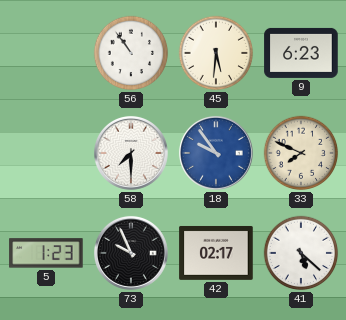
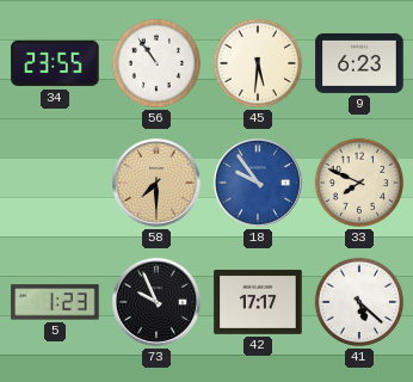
34: none -> 23:55
58 dial: white -> champagne
42: 02:17 -> 17:17
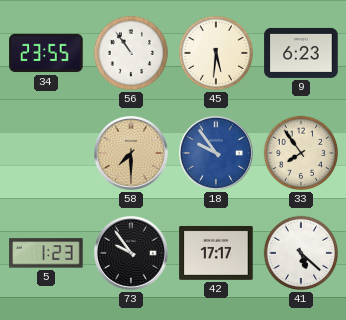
33: 7:49 -> 7:54
73: 9:56 -> 9:54
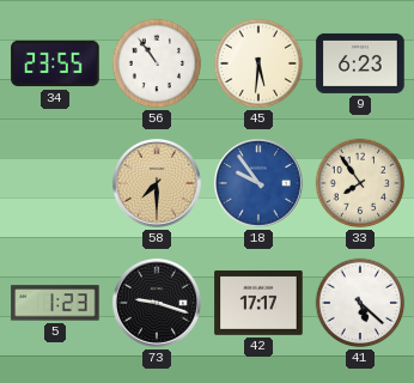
73: 9:54 -> 9:18
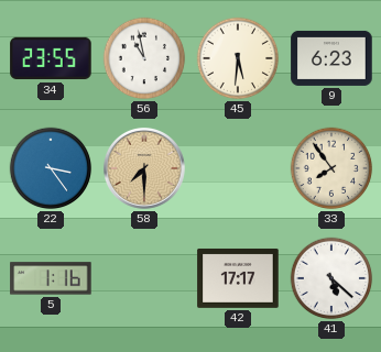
56: 10:54 -> 10:58
22: none -> 3:24
18: 9:54 -> none
5: 1:23 -> 1:16
73: 9:18 -> none
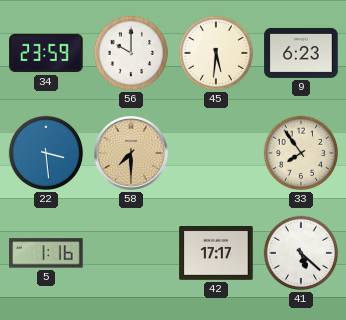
34: 23:55 -> 23:59
56: 10:58 -> 10:00
22: 3:24 -> 3:29
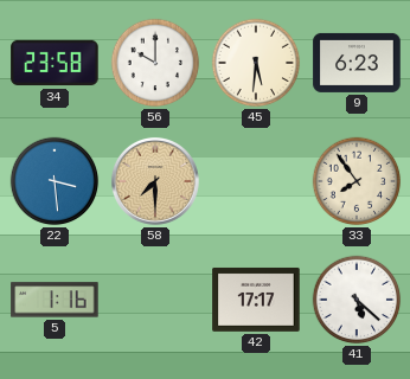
34: 23:59 -> 23:58
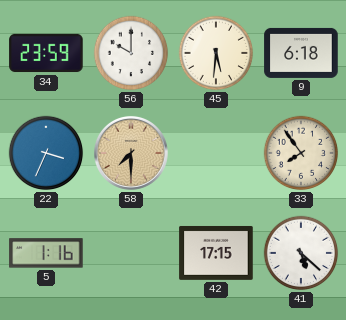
34: 23:58 -> 23:59
9: 6:23 -> 6:18
22: 3:29 -> 3:34
42: 17:17 -> 17:15
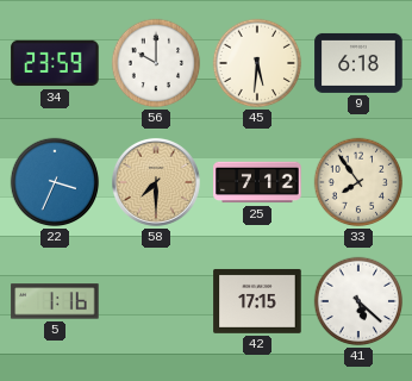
25: none -> 7:12
